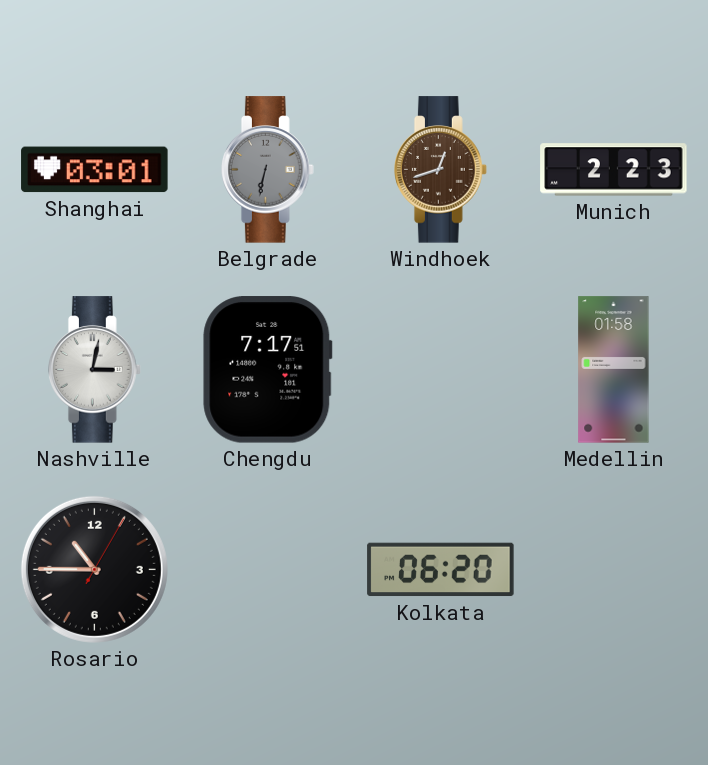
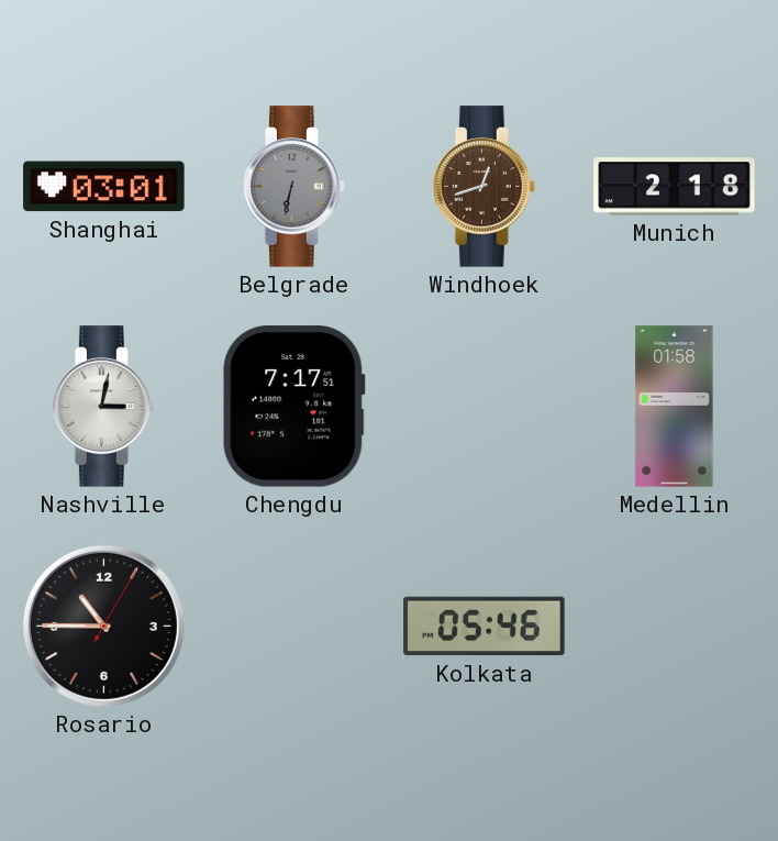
Munich: 2:23 -> 2:18
Kolkata: 06:20 -> 05:46
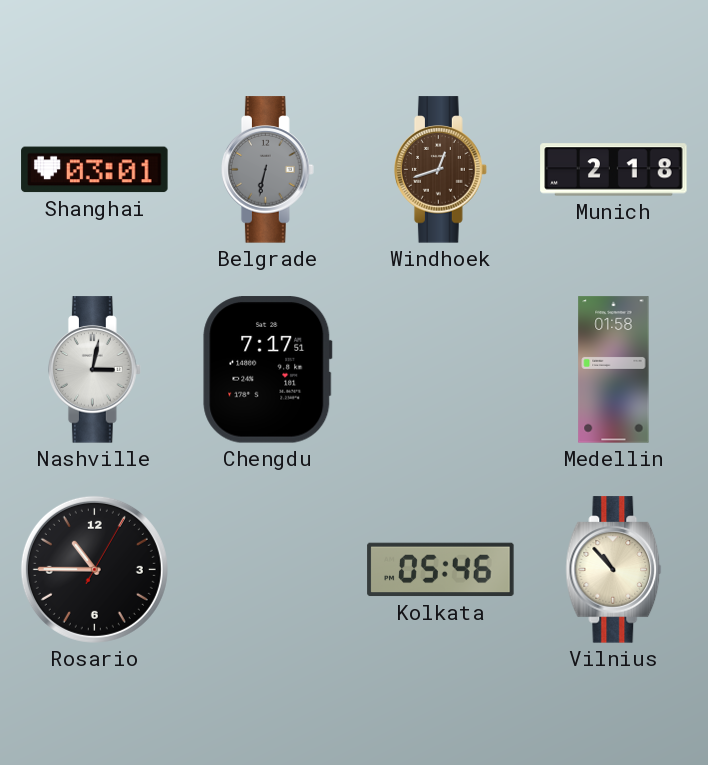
Vilnius: none -> 10:53
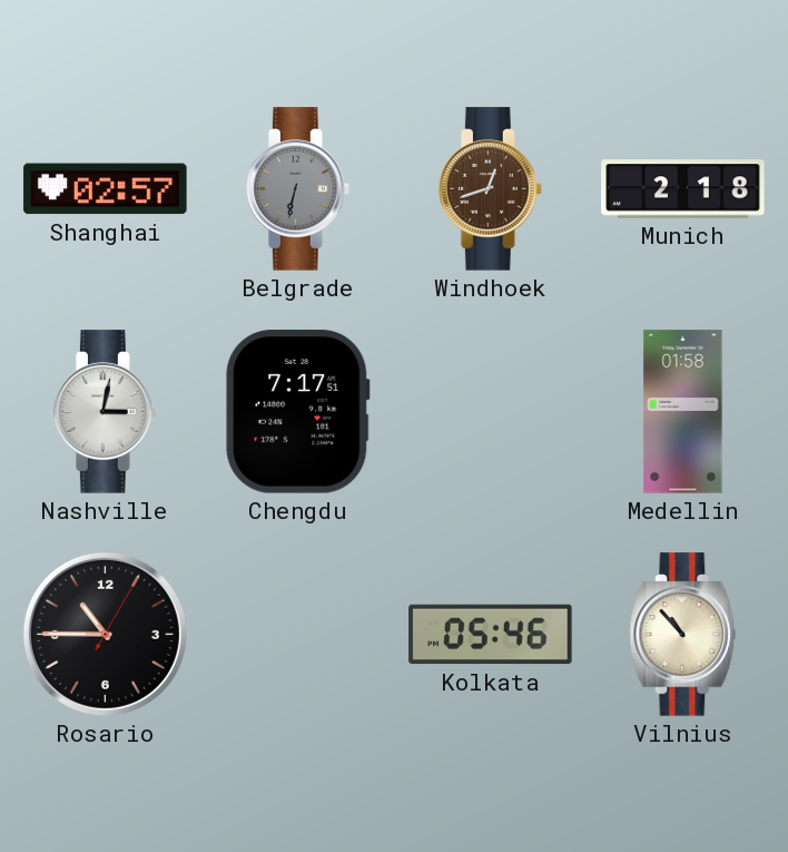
Shanghai: 03:01 -> 02:57
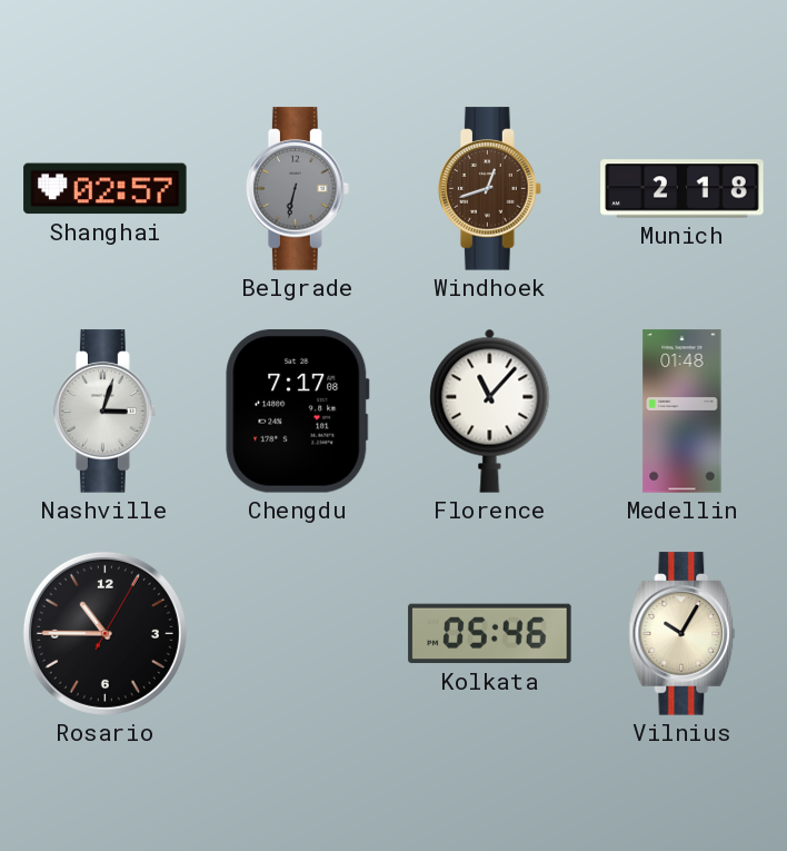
Nashville: 3:02 -> 3:03
Chengdu: 7:17:51 -> 7:17:08
Florence: none -> 11:07
Medellin: 01:58 -> 01:48
Vilnius: 10:53 -> 10:05
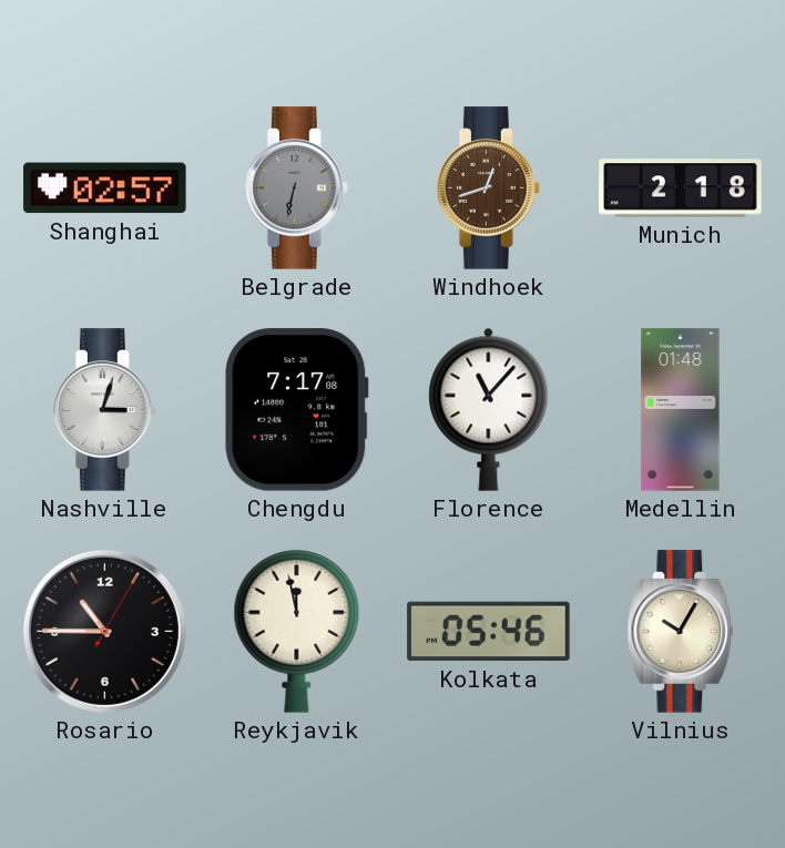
Reykjavik: none -> 11:58
